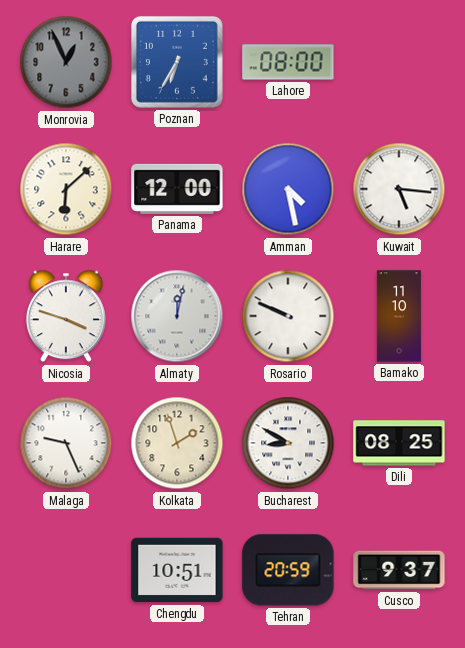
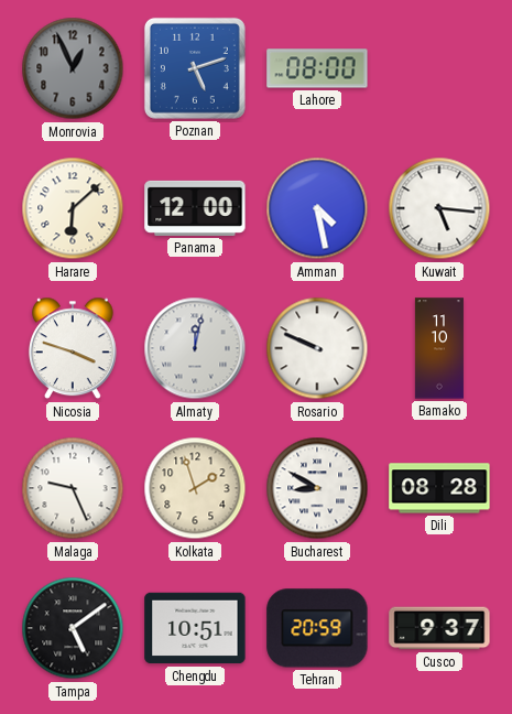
Poznan: 6:35 -> 5:12
Dili: 08:25 -> 08:28
Tampa: none -> 5:09
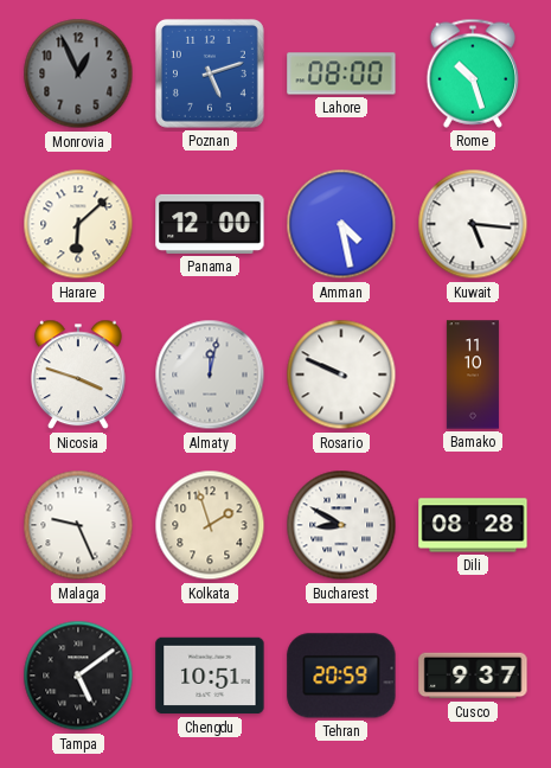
Rome: none -> 10:27
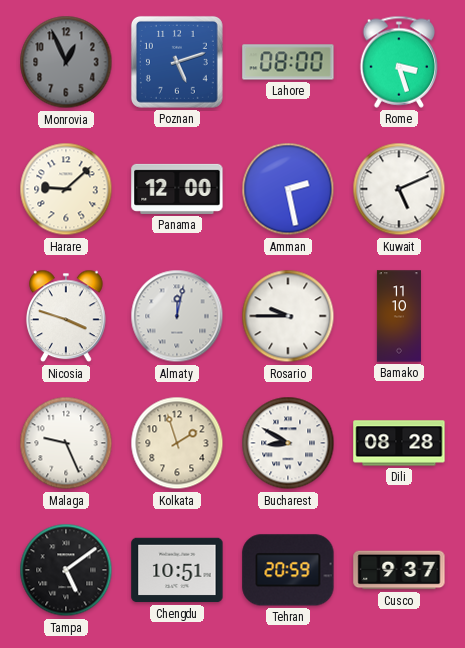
Rome: 10:27 -> 3:27
Harare: 6:08 -> 9:08
Amman: 4:28 -> 2:28
Kuwait: 5:16 -> 5:11
Rosario: 9:49 -> 9:45
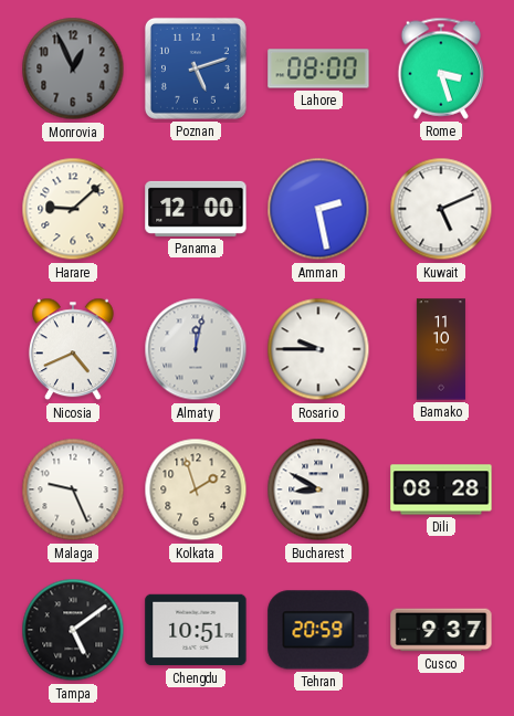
Nicosia: 3:48 -> 4:41
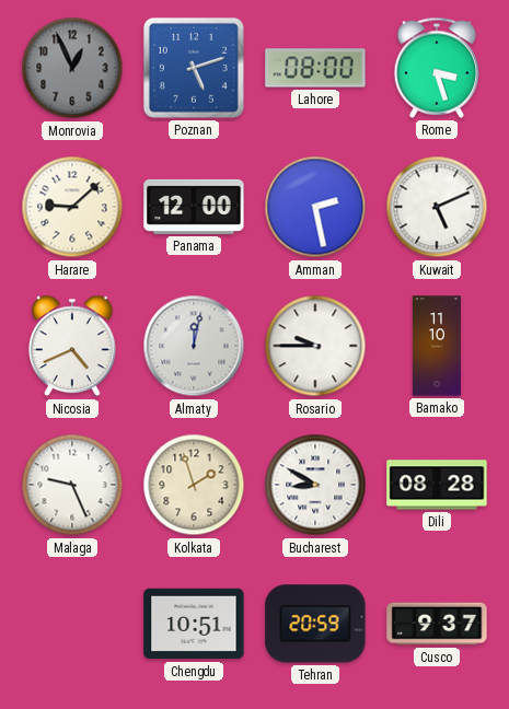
Tampa: 5:09 -> none
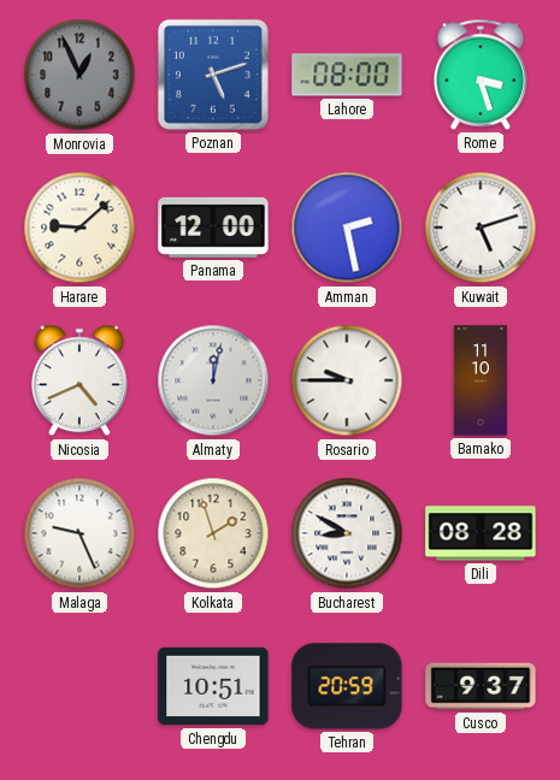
Kuwait: 5:11 -> 5:12
